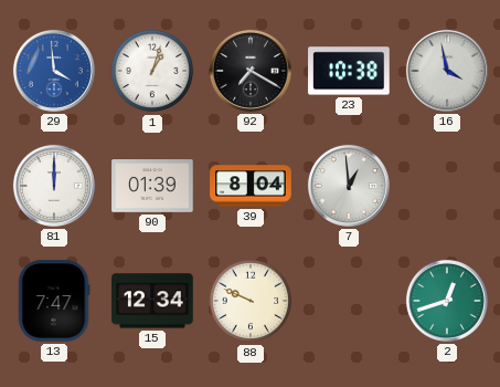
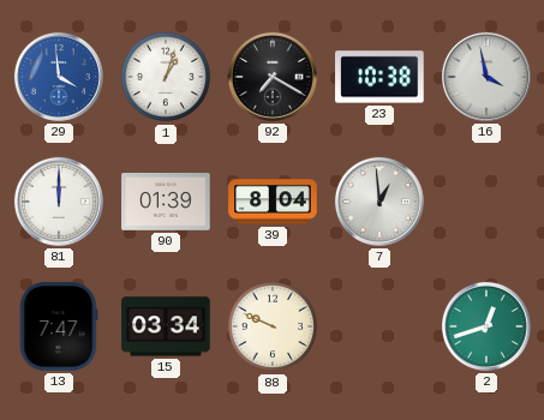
15: 12:34 -> 03:34
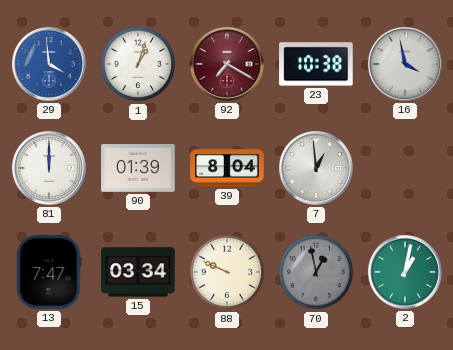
92 dial: black -> burgundy
70: none -> 12:58
2: 12:42 -> 1:02
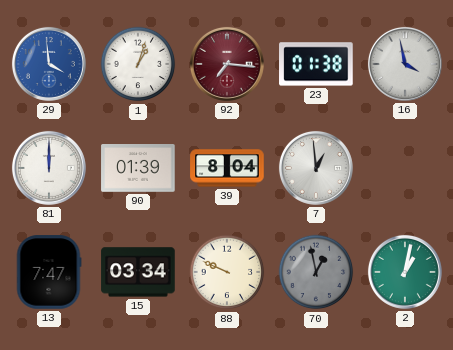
92: 7:20 -> 7:16
23: 10:38 -> 01:38
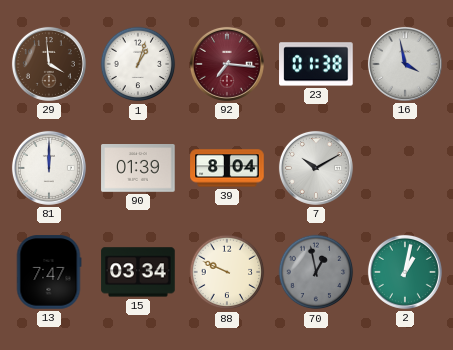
29 dial: blue -> brown
7: 12:59 -> 10:10
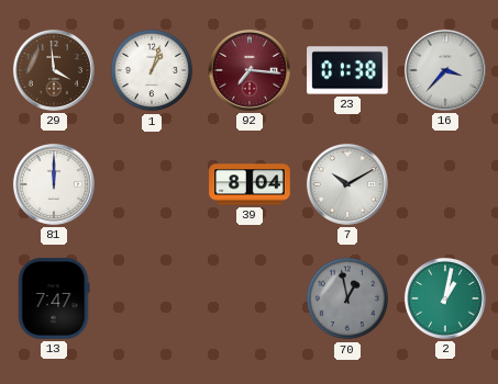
16: 3:58 -> 3:37
90: 01:39 -> none
15: 03:34 -> none
88: 9:49 -> none
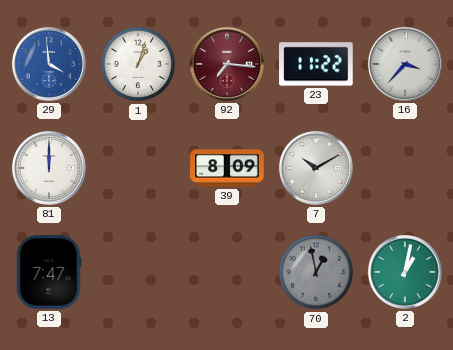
29 dial: brown -> blue
23: 01:38 -> 11:22
39: 8:04 -> 8:09
